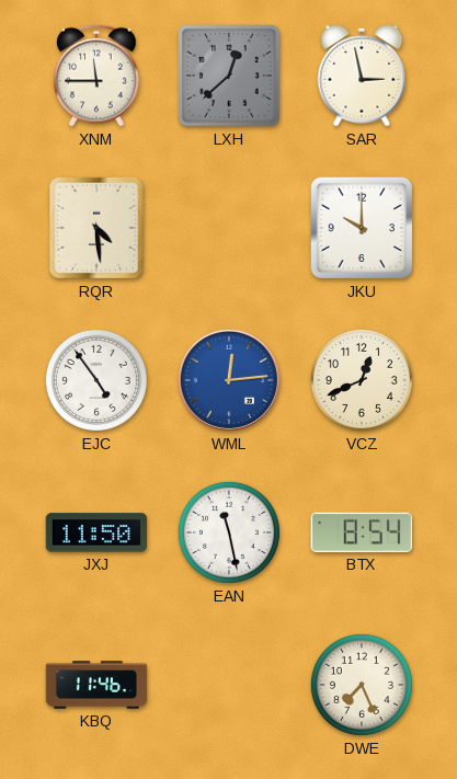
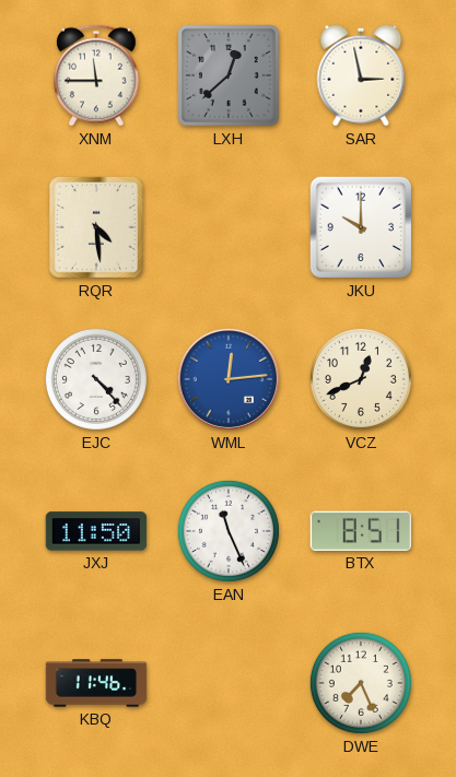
EJC: 4:54 -> 4:23
EAN: 11:28 -> 11:26
BTX: 8:54 -> 8:51
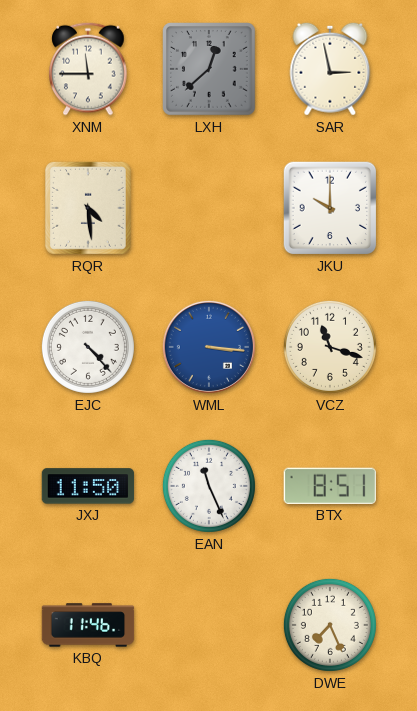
WML: 12:14 -> 3:16
VCZ: 12:41 -> 11:18
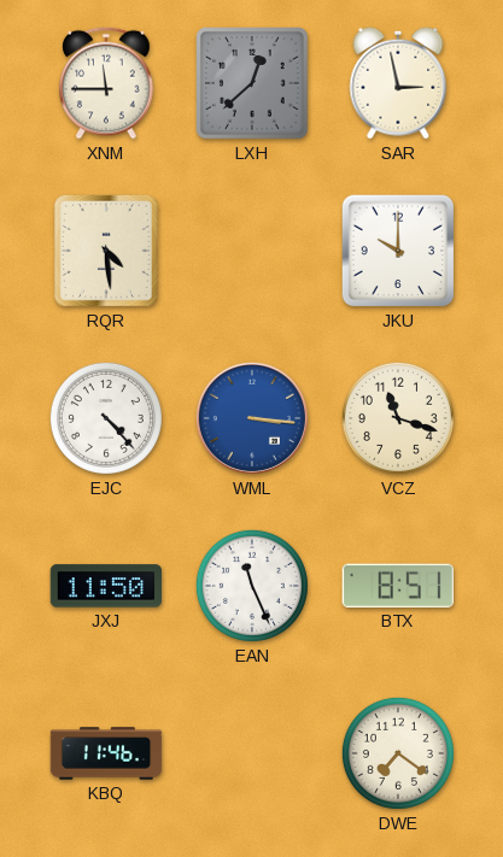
DWE: 7:26 -> 7:21
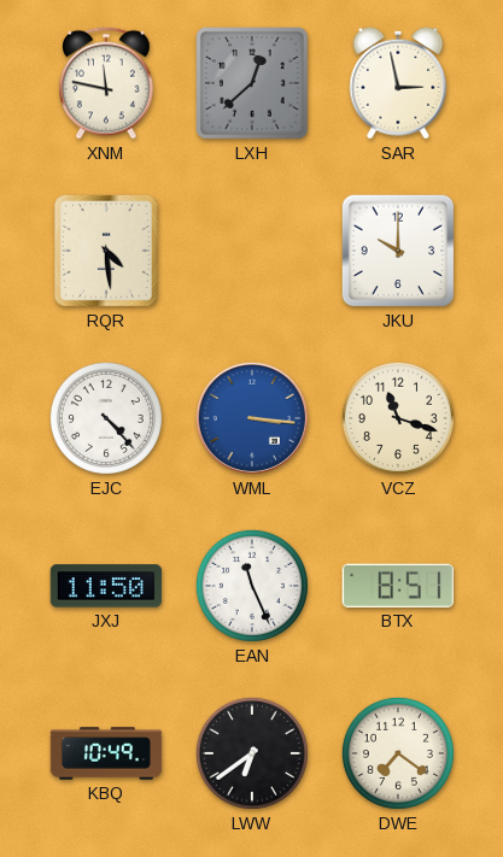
XNM: 11:45 -> 11:47
KBQ: 11:46 -> 10:49
LWW: none -> 6:39
